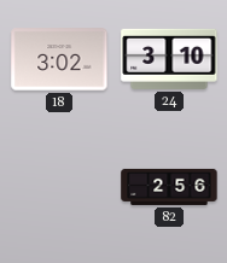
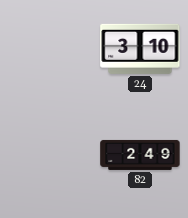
18: 3:02 -> none
82: 2:56 -> 2:49
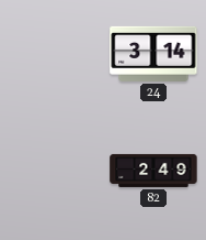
24: 3:10 -> 3:14
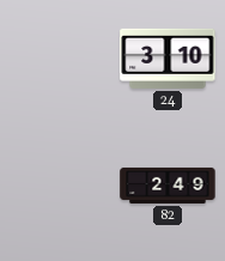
24: 3:14 -> 3:10
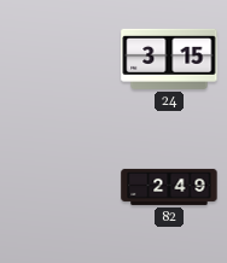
24: 3:10 -> 3:15
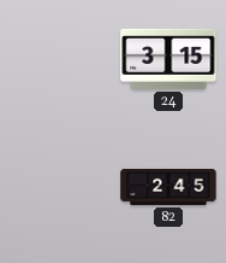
82: 2:49 -> 2:45
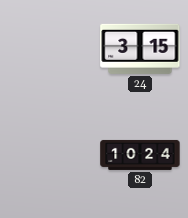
82: 2:45 -> 10:24
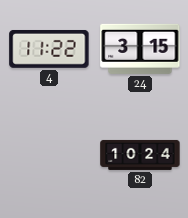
4: none -> 11:22
